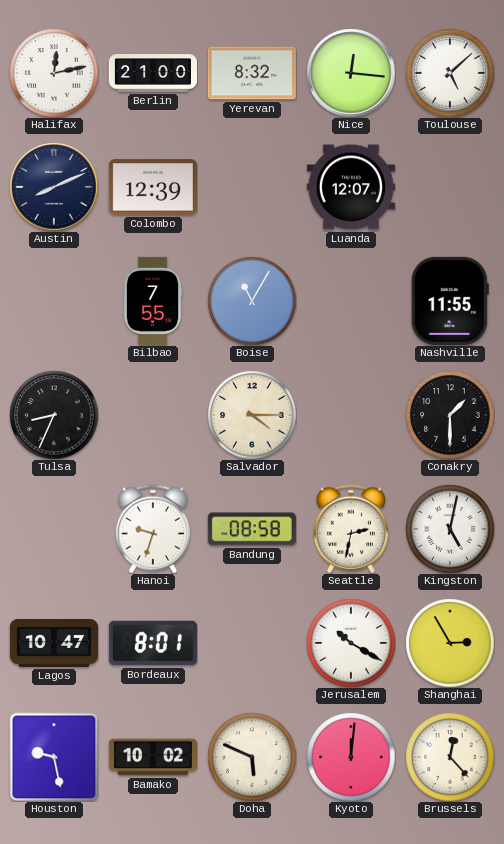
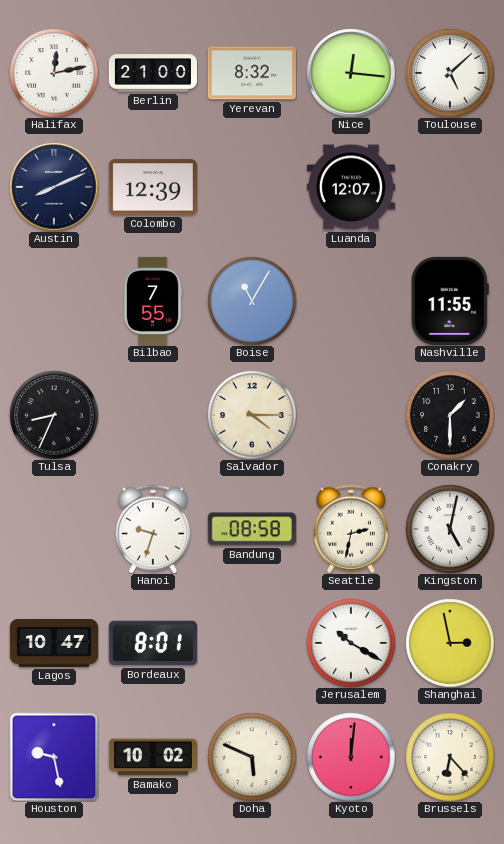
Shanghai: 2:55 -> 2:58
Brussels: 12:23 -> 6:23
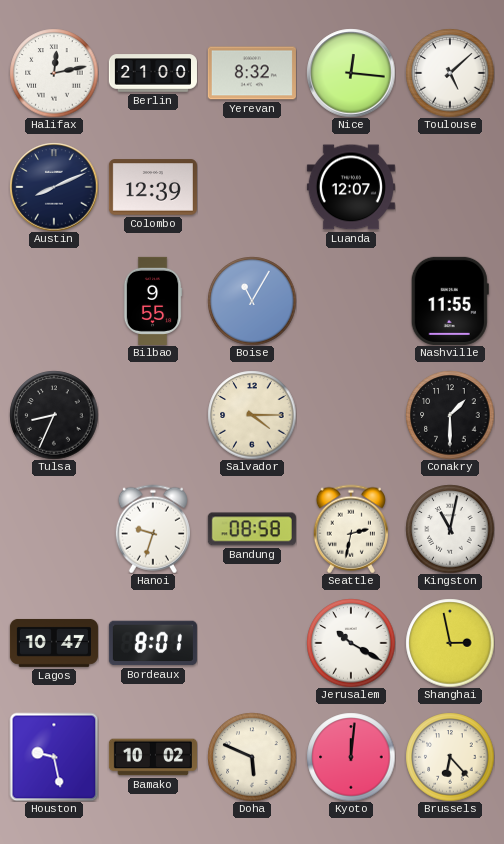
Bilbao: 7:55 -> 9:55
Kingston: 5:02 -> 11:02
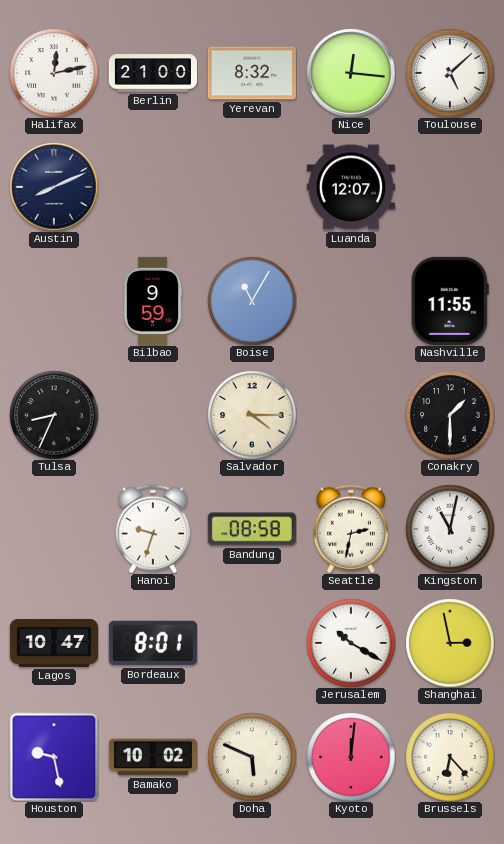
Colombo: 12:39 -> none
Bilbao: 9:55 -> 9:59
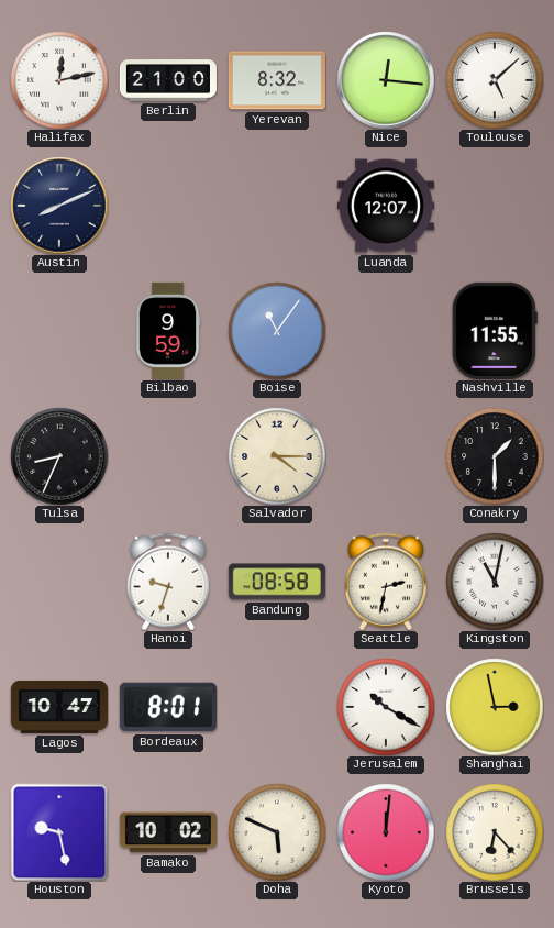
Boise: 11:05 -> 11:06
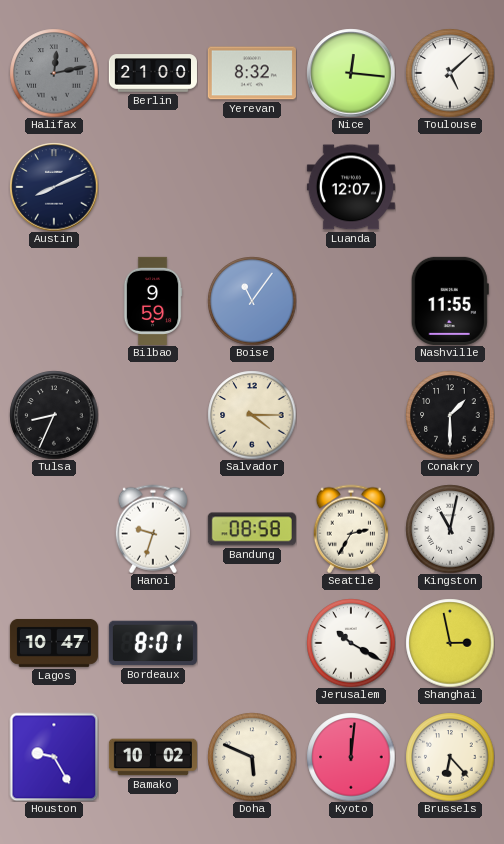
Halifax dial: white -> grey
Seattle: 2:32 -> 2:35
Houston: 9:28 -> 9:25
